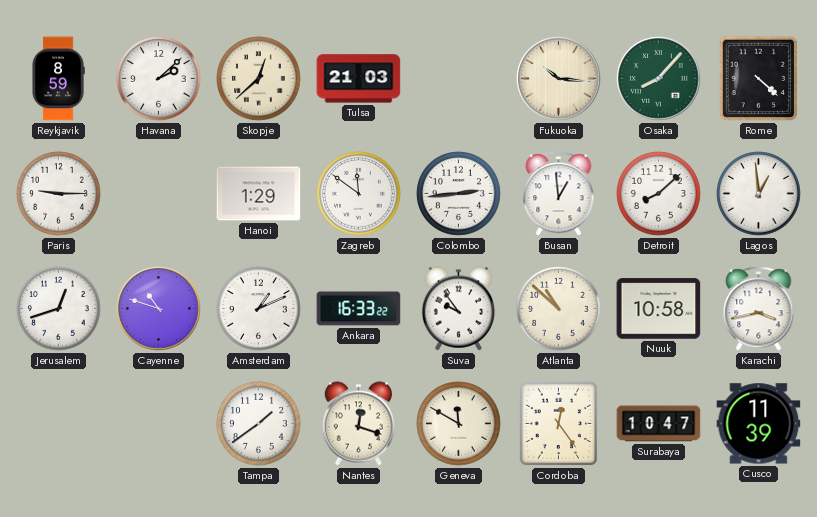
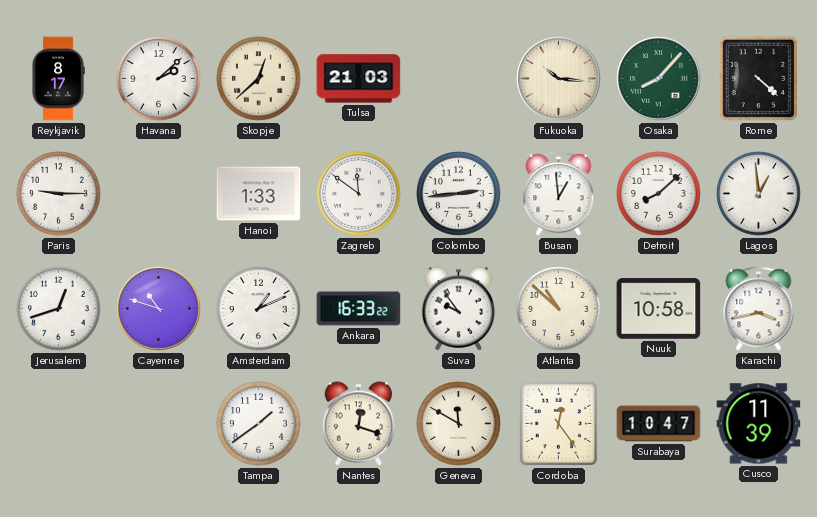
Reykjavik: 8:59 -> 8:17
Hanoi: 1:29 -> 1:33
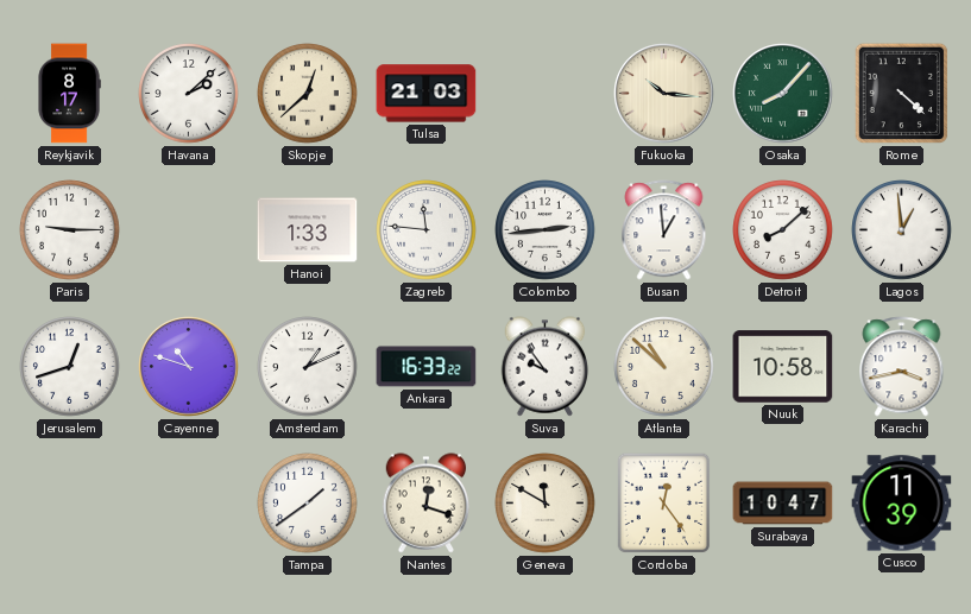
Zagreb: 11:51 -> 11:46
